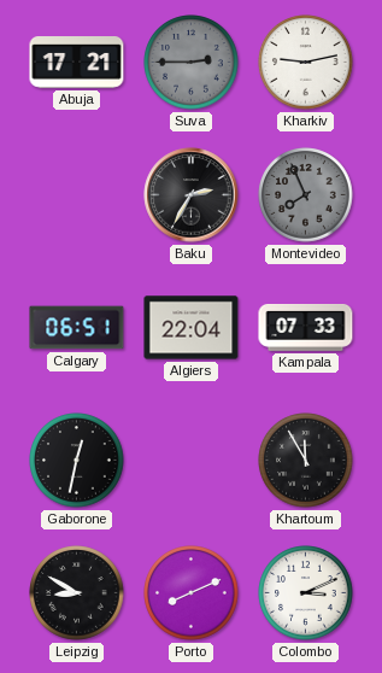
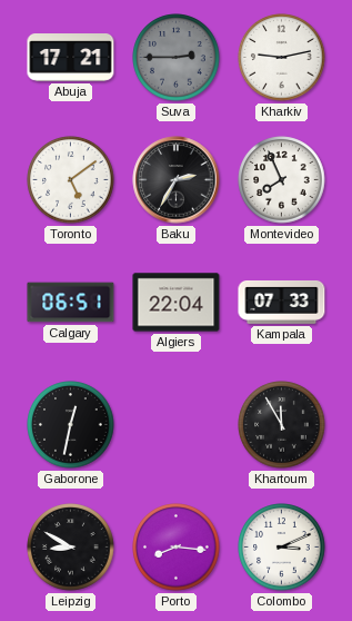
Toronto: none -> 5:09
Montevideo dial: grey -> white
Porto: 8:11 -> 8:16
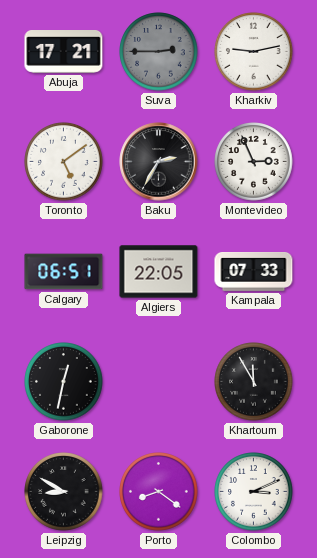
Montevideo: 7:56 -> 2:56
Algiers: 22:04 -> 22:05
Porto: 8:16 -> 8:21
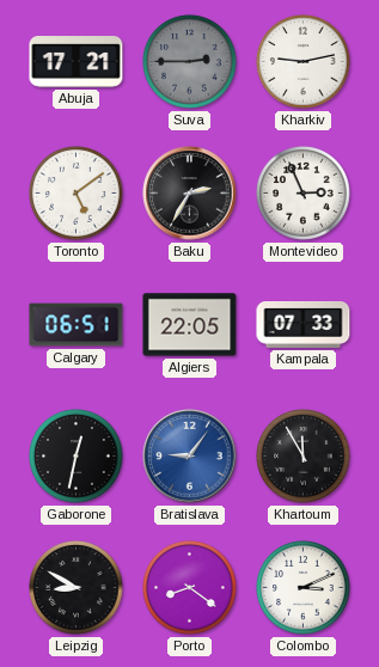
Bratislava: none -> 9:06
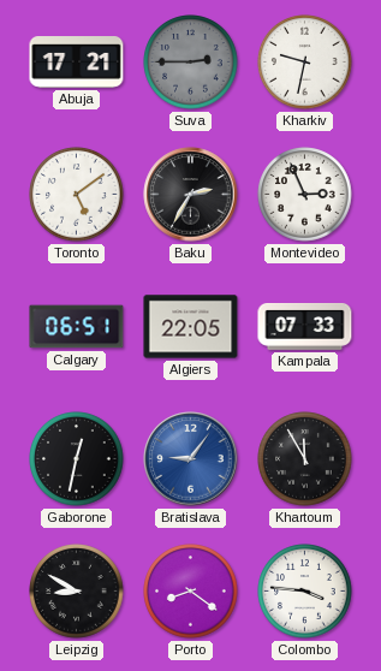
Kharkiv: 9:13 -> 9:32
Colombo: 3:11 -> 3:46
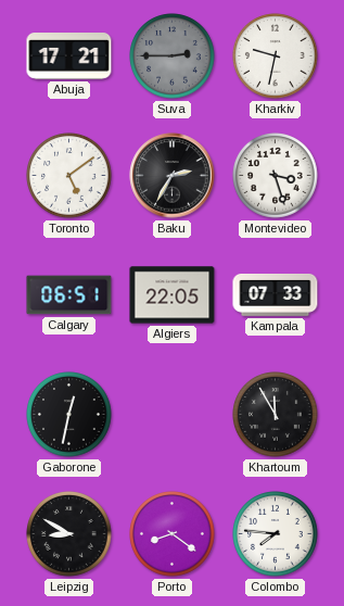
Montevideo: 2:56 -> 3:27
Bratislava: 9:06 -> none
Colombo: 3:46 -> 7:46
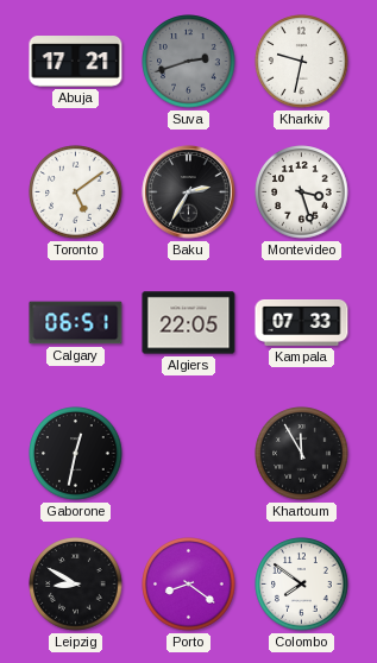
Suva: 2:45 -> 2:42
Colombo: 7:46 -> 7:51
